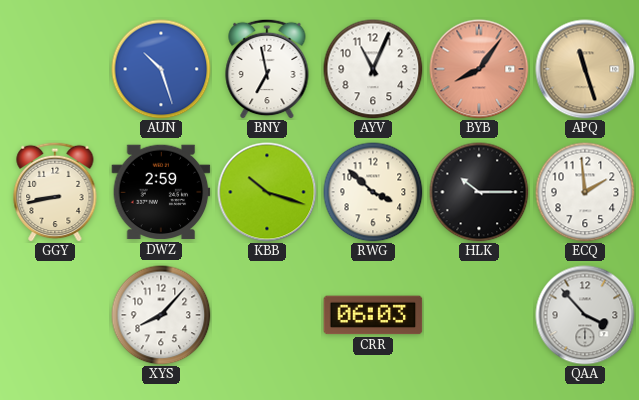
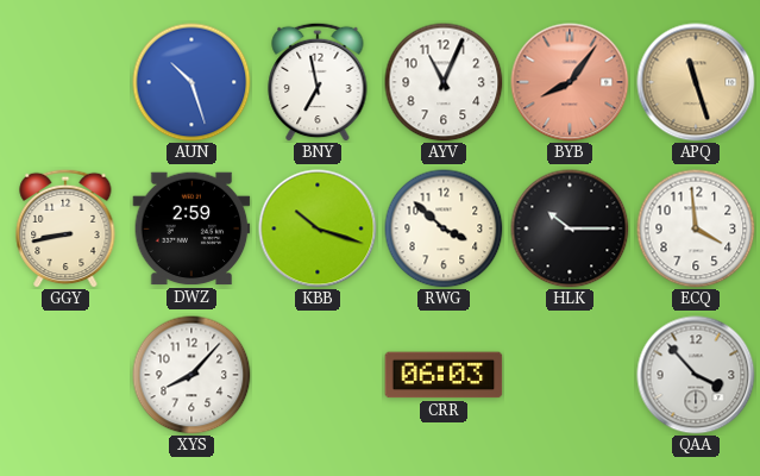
ECQ: 1:59 -> 3:59
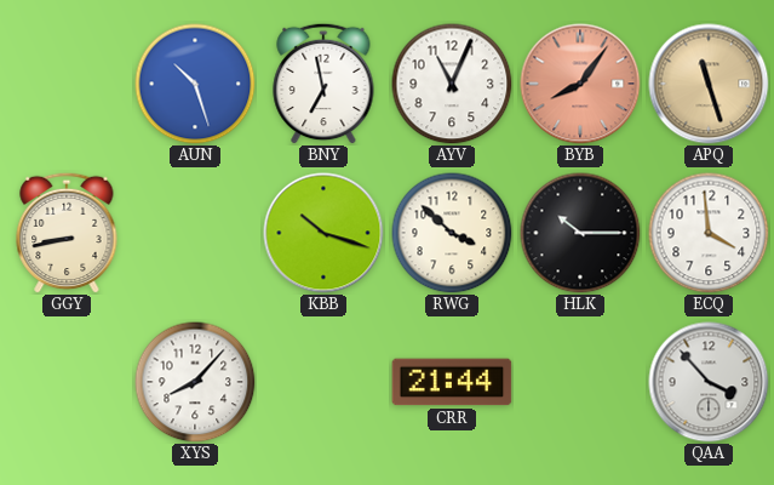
DWZ: 2:59 -> none
CRR: 06:03 -> 21:44
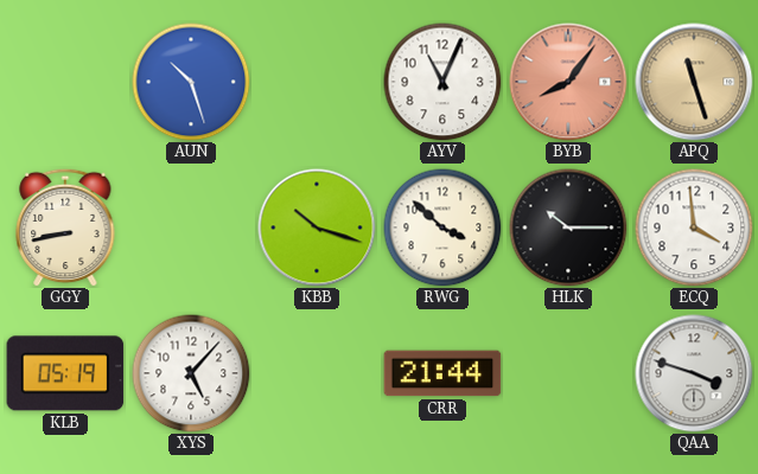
BNY: 6:58 -> none
KLB: none -> 05:19
XYS: 8:07 -> 5:07
QAA: 3:53 -> 3:48
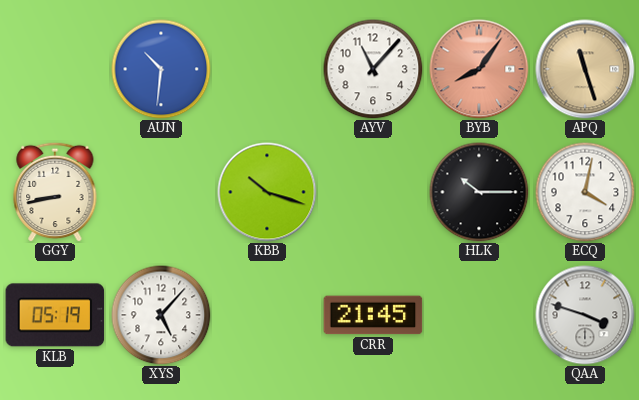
AUN: 10:27 -> 10:31
AYV: 11:04 -> 11:07
RWG: 3:52 -> none
ECQ: 3:59 -> 4:02
CRR: 21:44 -> 21:45
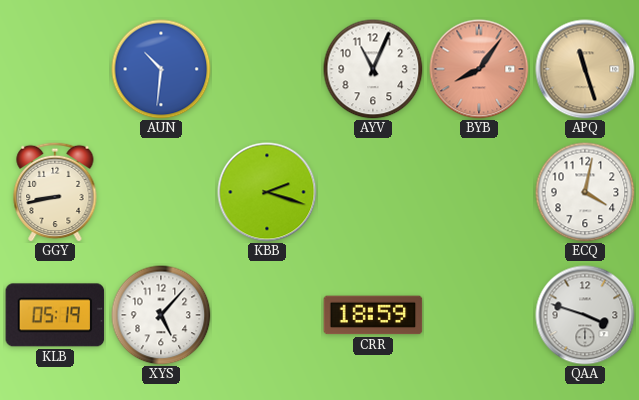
AYV: 11:07 -> 11:04
KBB: 10:18 -> 2:18
HLK: 10:15 -> none
CRR: 21:45 -> 18:59
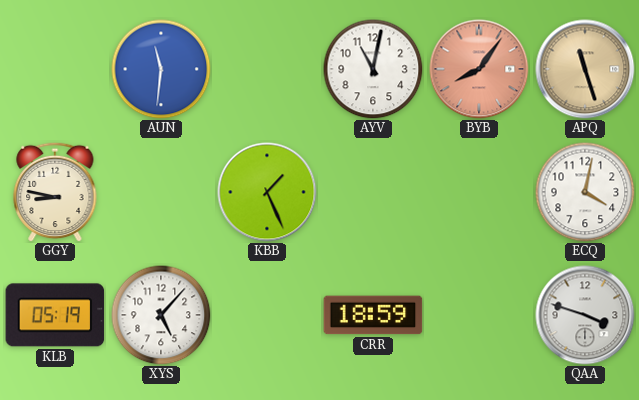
AUN: 10:31 -> 11:31
AYV: 11:04 -> 11:02
GGY: 8:43 -> 8:47
KBB: 2:18 -> 1:26
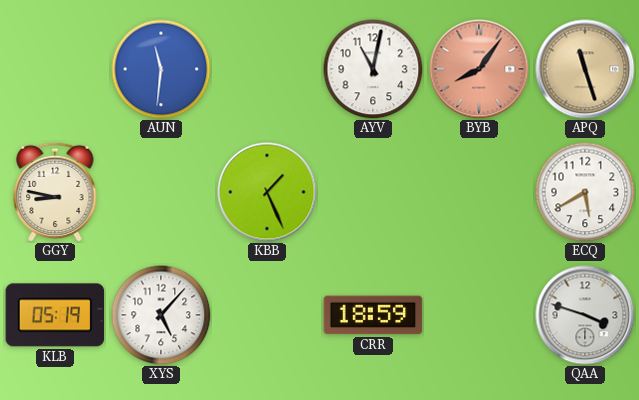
ECQ: 4:02 -> 5:40
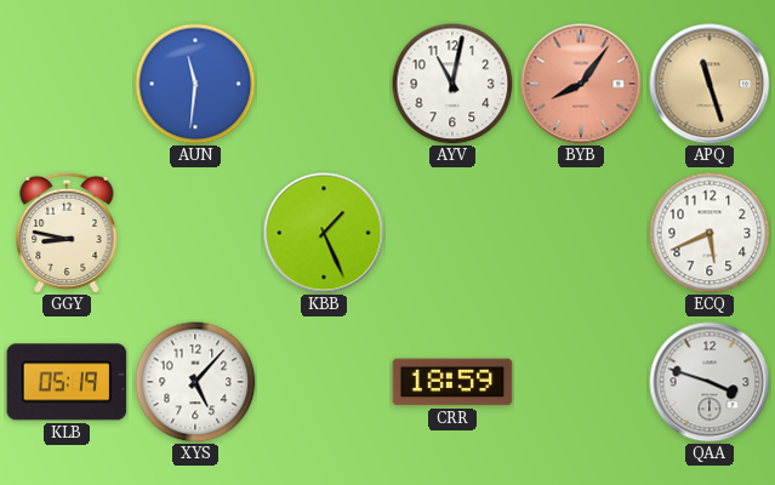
ECQ: 5:40 -> 5:41
